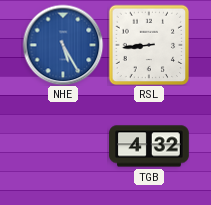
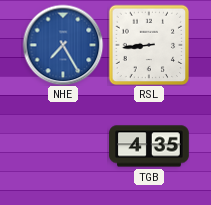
NHE: 5:25 -> 7:25
TGB: 4:32 -> 4:35
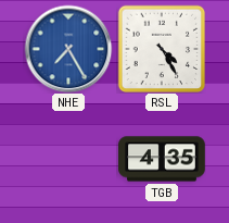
RSL: 8:44 -> 4:25
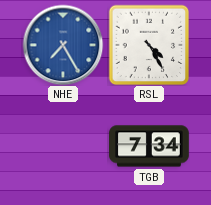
TGB: 4:35 -> 7:34
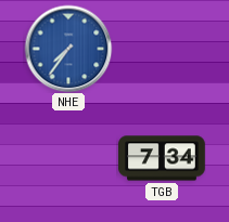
NHE: 7:25 -> 7:36
RSL: 4:25 -> none
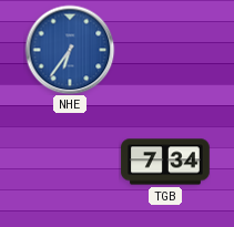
NHE: 7:36 -> 6:36
